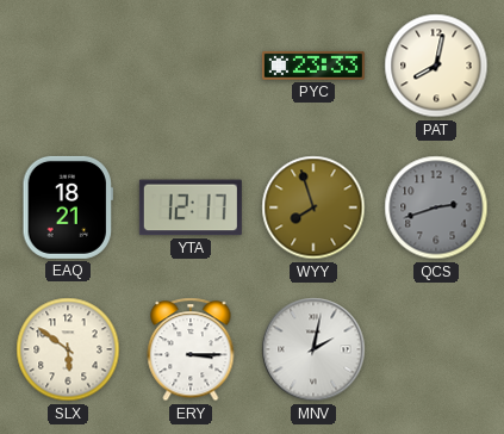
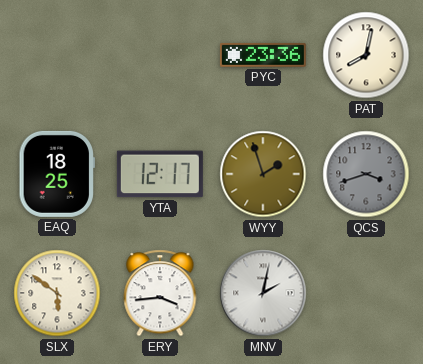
PYC: 23:33 -> 23:36
EAQ: 18:21 -> 18:25
WYY: 7:57 -> 1:57
QCS: 2:42 -> 3:42
ERY: 3:15 -> 3:44
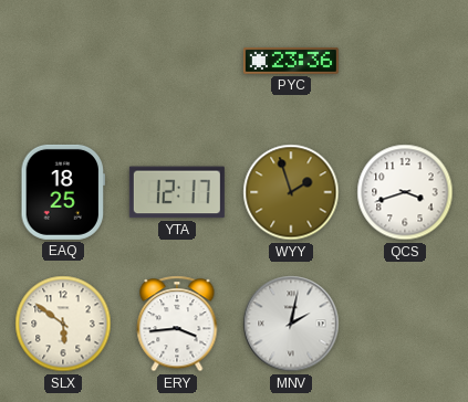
PAT: 8:02 -> none
QCS dial: grey -> white
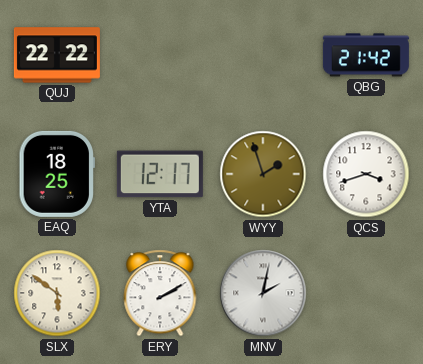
QUJ: none -> 22:22
PYC: 23:36 -> none
QBG: none -> 21:42
ERY: 3:44 -> 2:10
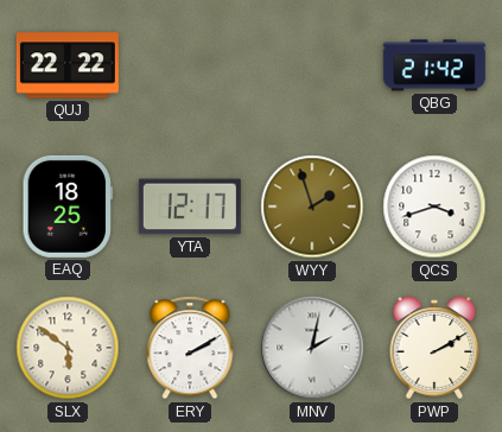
PWP: none -> 2:10
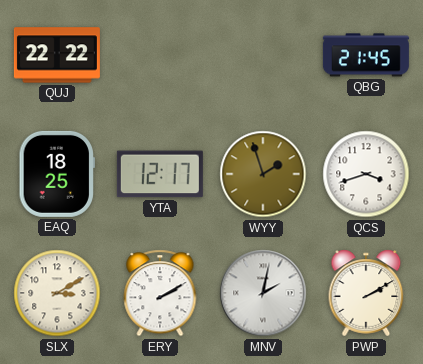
QBG: 21:42 -> 21:45
SLX: 5:51 -> 3:10
